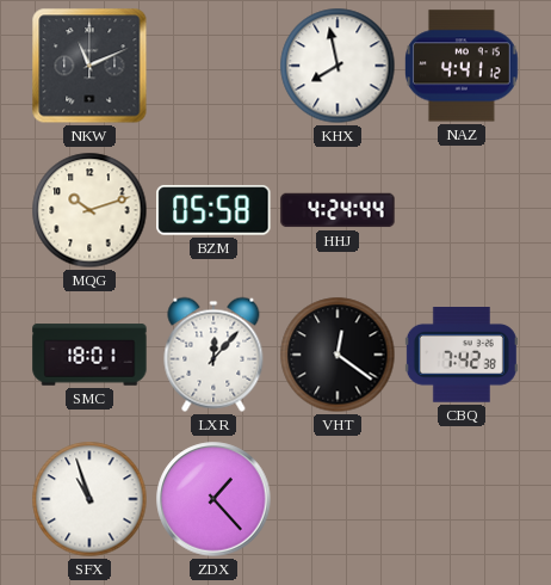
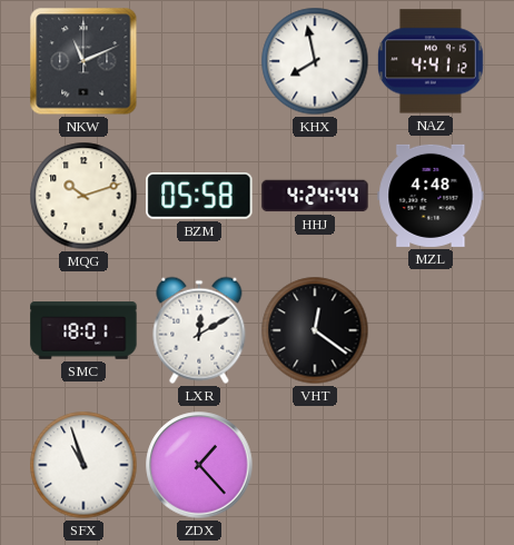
MZL: none -> 4:48
LXR: 12:07 -> 12:10
CBQ: 7:42 -> none
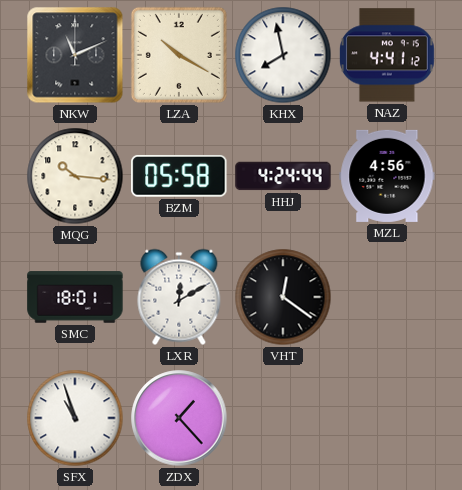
LZA: none -> 10:20
MQG: 10:12 -> 10:16
MZL: 4:48 -> 4:56
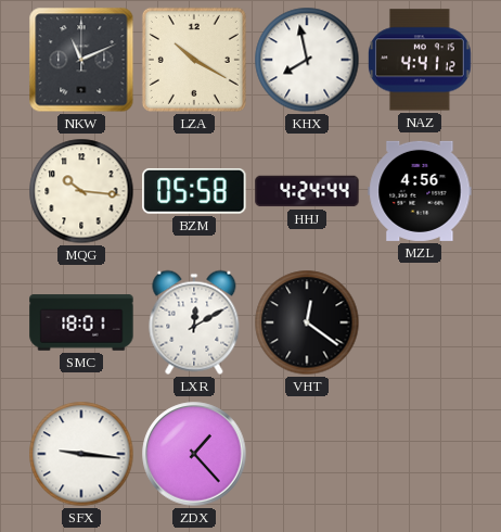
SFX: 10:57 -> 9:16
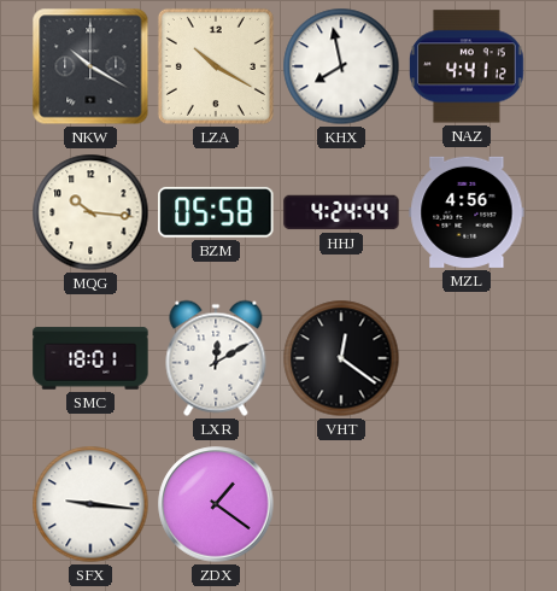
NKW: 11:11 -> 10:20
ZDX: 1:23 -> 1:21
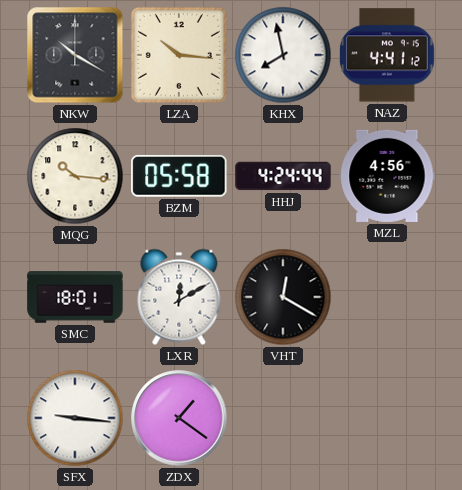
LZA: 10:20 -> 10:16
VHT: 12:21 -> 12:20
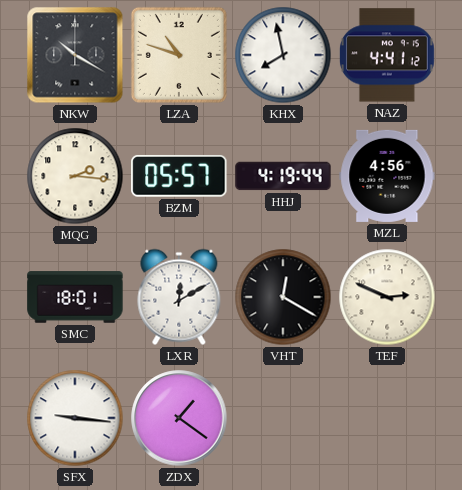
LZA: 10:16 -> 10:48
MQG: 10:16 -> 2:16
BZM: 05:58 -> 05:57
HHJ: 4:24 -> 4:19
TEF: none -> 2:49
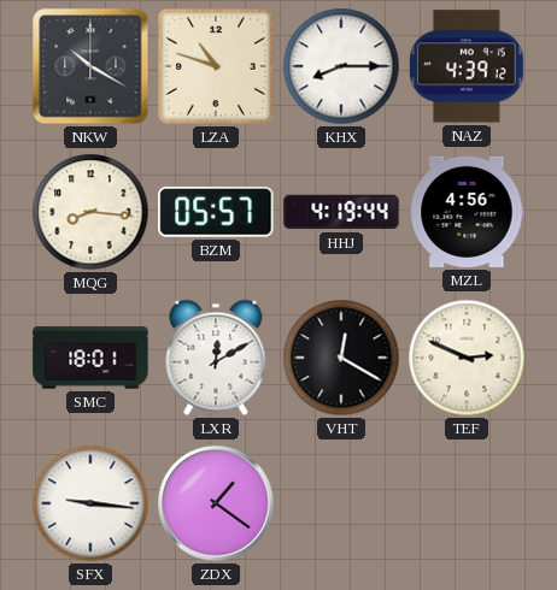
KHX: 7:58 -> 8:15
NAZ: 4:41 -> 4:39
MQG: 2:16 -> 8:16
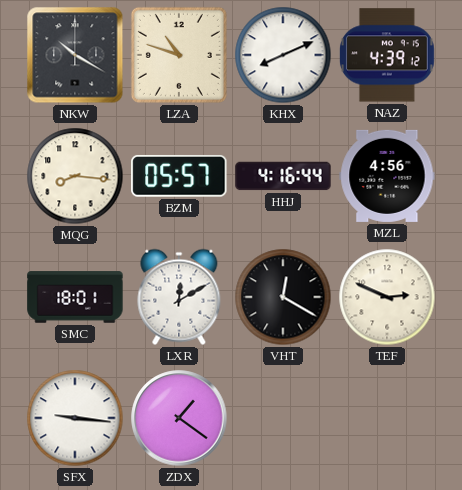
KHX: 8:15 -> 8:11
HHJ: 4:19 -> 4:16
